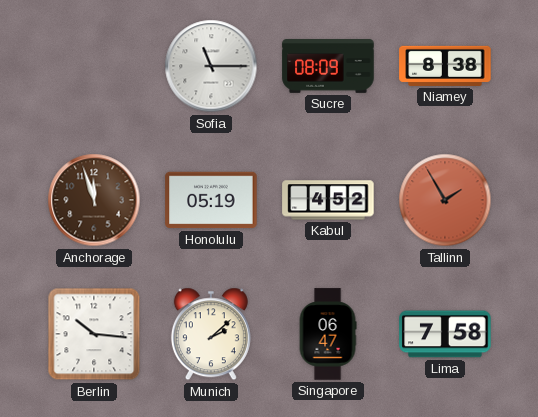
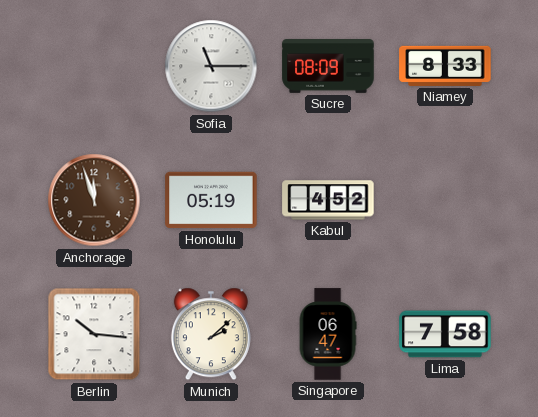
Niamey: 8:38 -> 8:33
Tallinn: 1:55 -> none
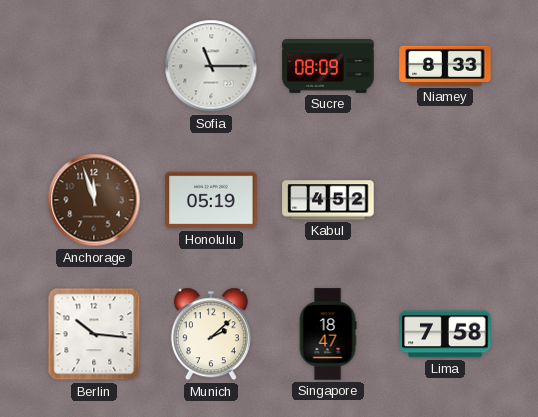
Singapore: 06:47 -> 18:47
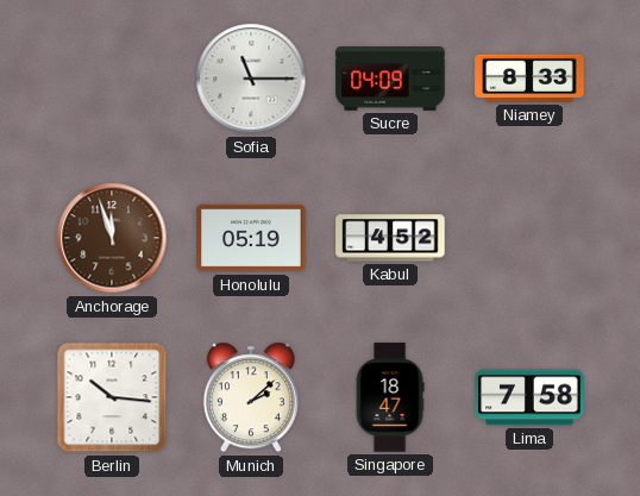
Sucre: 08:09 -> 04:09
